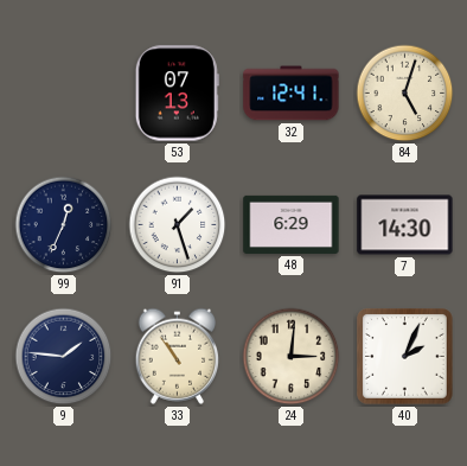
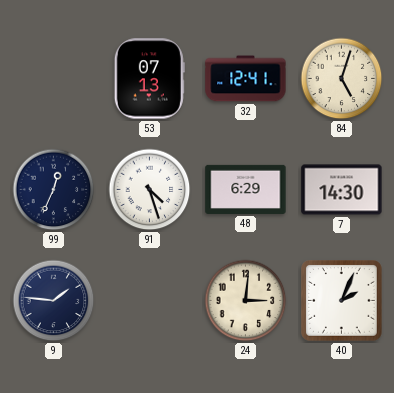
91: 1:27 -> 4:27
33: 10:54 -> none
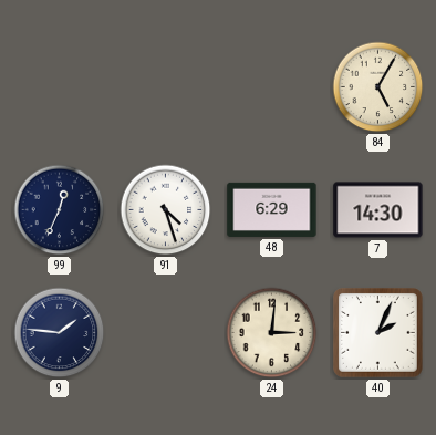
53: 07:13 -> none
32: 12:41 -> none
84: 5:03 -> 5:05
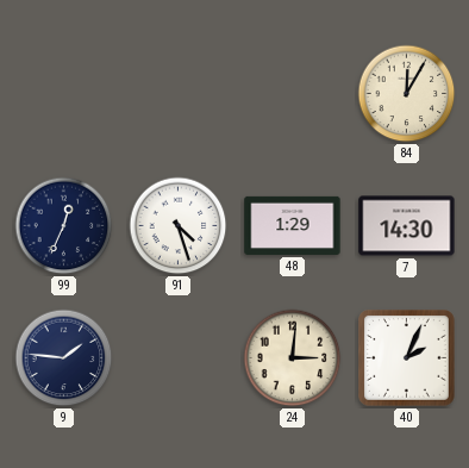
84: 5:05 -> 12:05
48: 6:29 -> 1:29
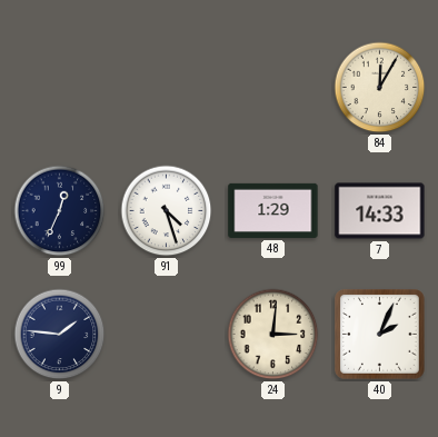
7: 14:30 -> 14:33
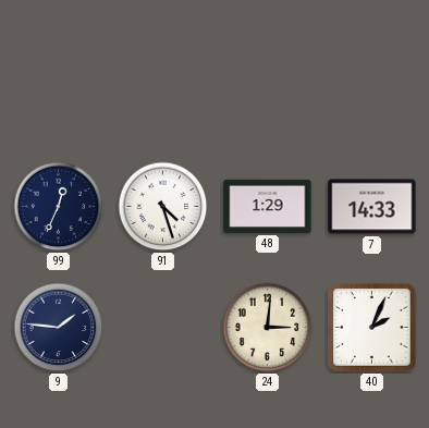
84: 12:05 -> none
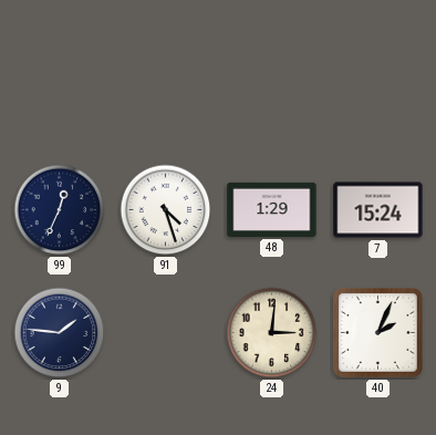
7: 14:33 -> 15:24
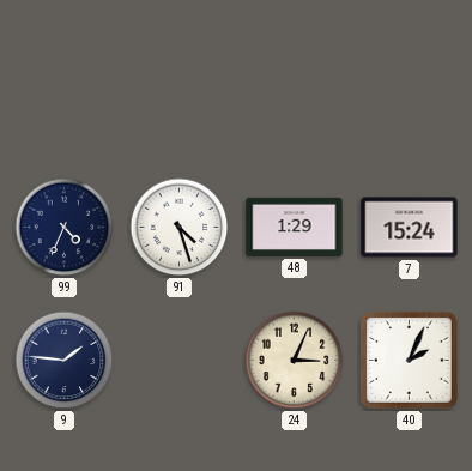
99: 12:34 -> 4:34
24: 3:01 -> 3:04
